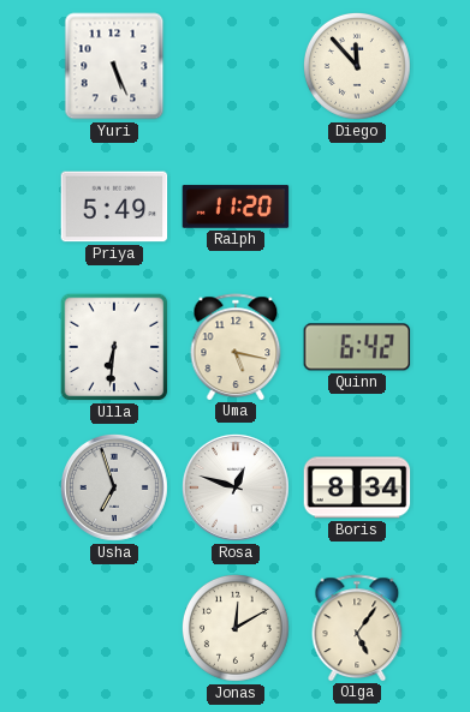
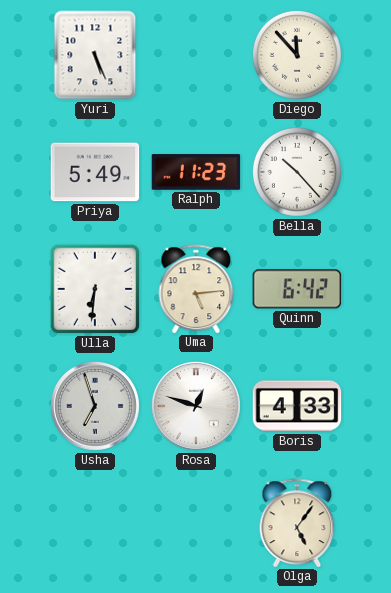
Ralph: 11:20 -> 11:23
Bella: none -> 10:23
Uma: 5:17 -> 5:14
Boris: 8:34 -> 4:33
Jonas: 12:10 -> none
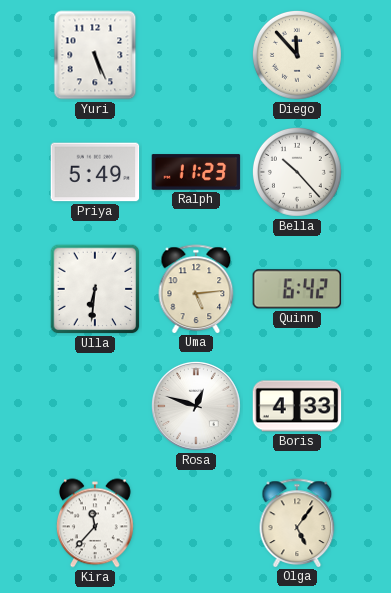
Usha: 6:57 -> none
Kira: none -> 11:37
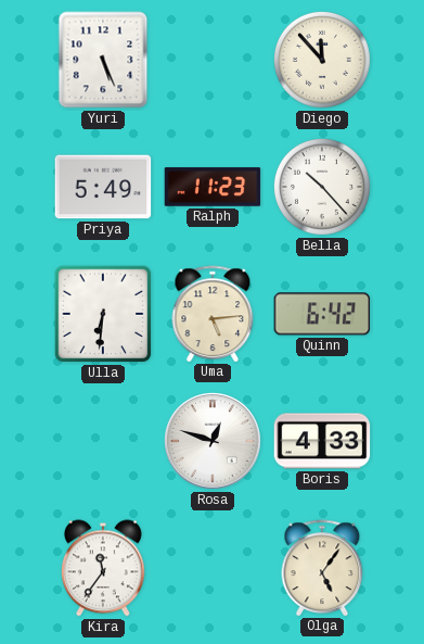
Kira: 11:37 -> 11:36
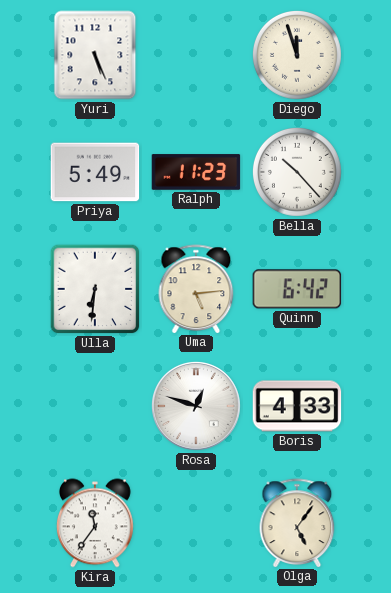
Diego: 11:53 -> 11:57
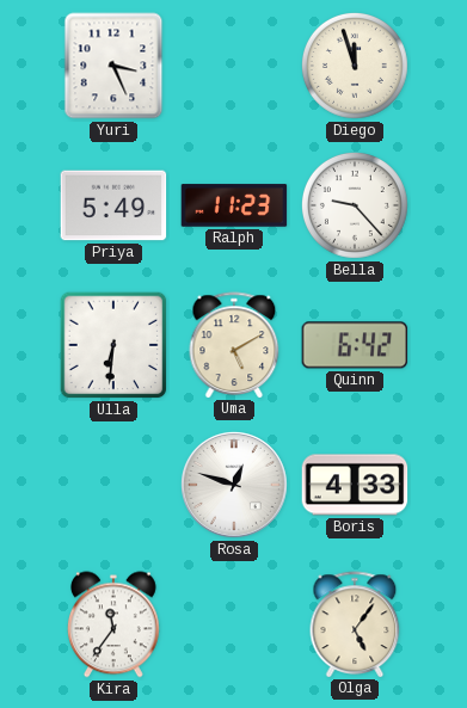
Yuri: 5:26 -> 3:26
Bella: 10:23 -> 9:23
Uma: 5:14 -> 5:10
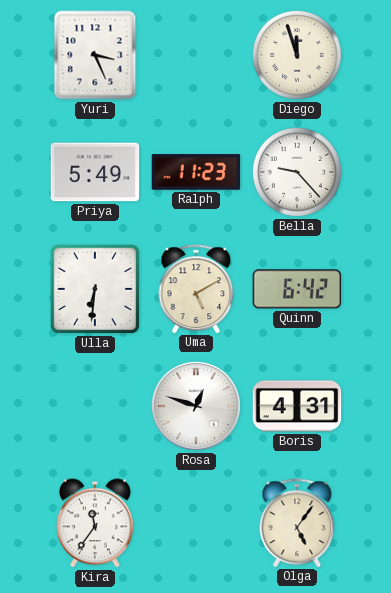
Boris: 4:33 -> 4:31
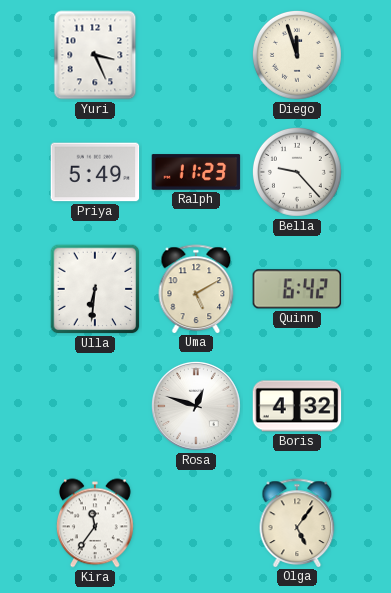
Boris: 4:31 -> 4:32
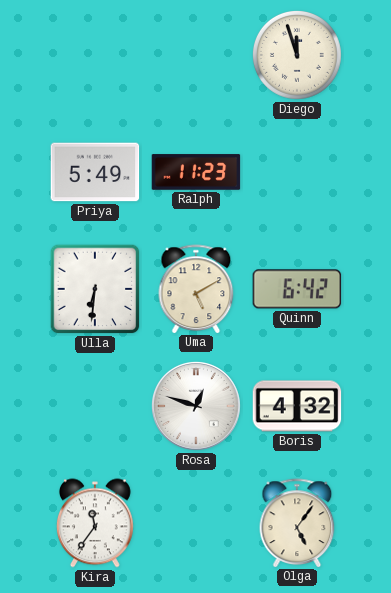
Yuri: 3:26 -> none
Bella: 9:23 -> none
